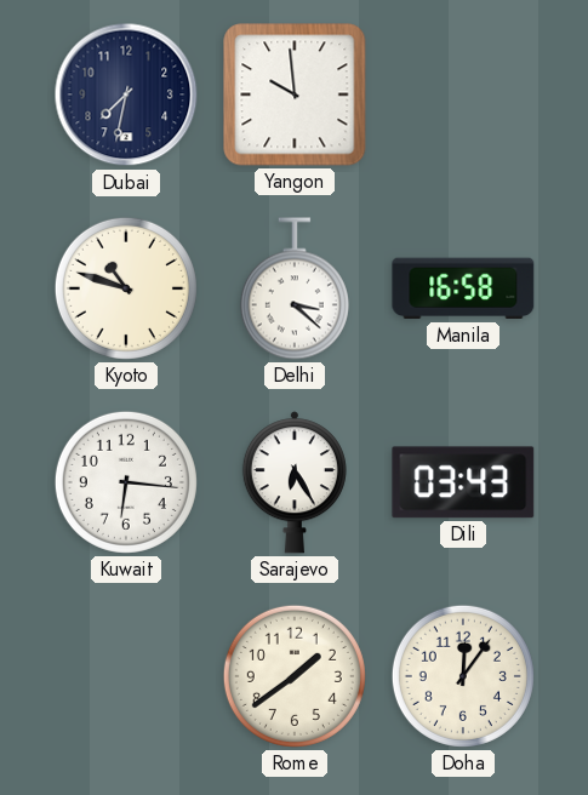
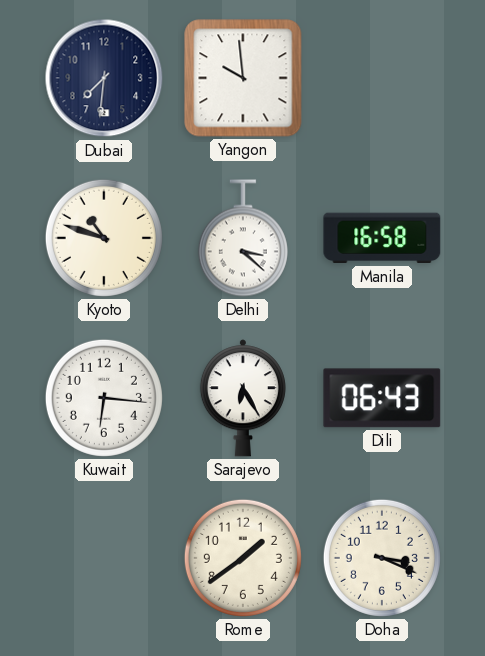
Dubai: 7:32 -> 7:31
Dili: 03:43 -> 06:43
Doha: 12:06 -> 3:19
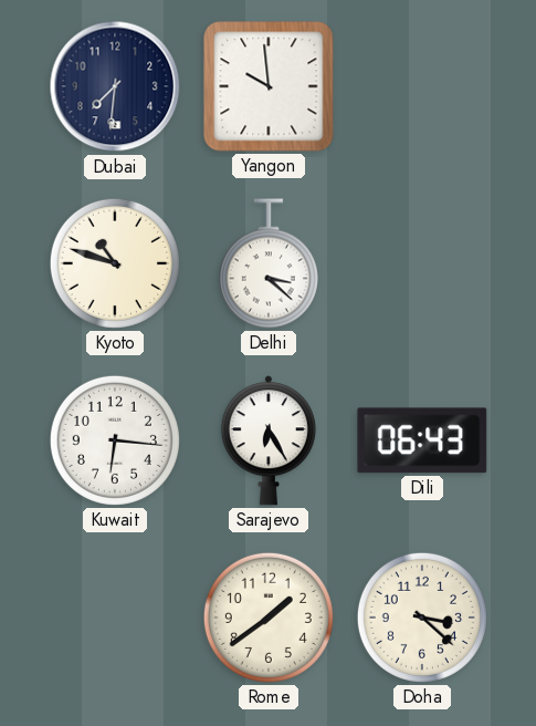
Manila: 16:58 -> none
Doha: 3:19 -> 3:22
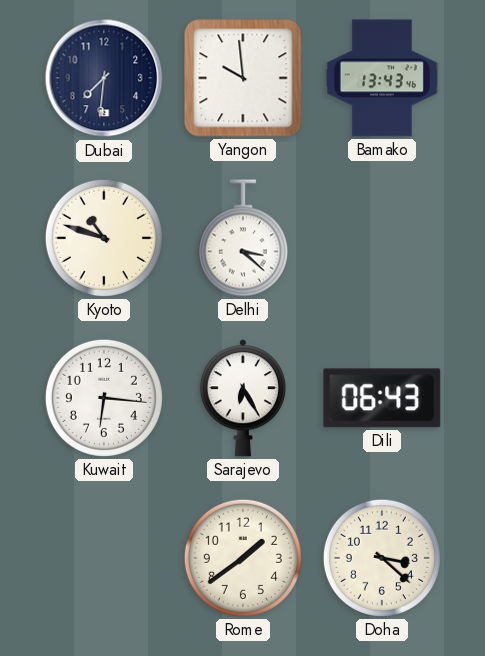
Bamako: none -> 13:43
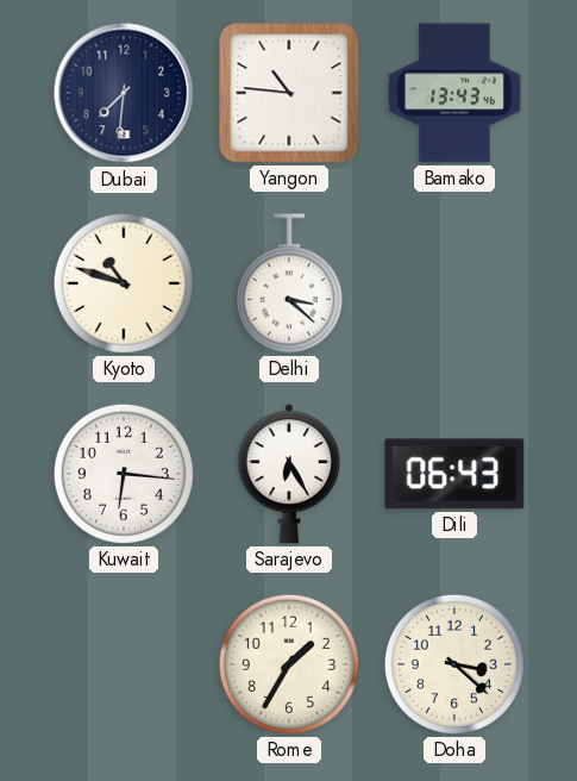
Yangon: 9:59 -> 10:46
Rome: 1:39 -> 1:35
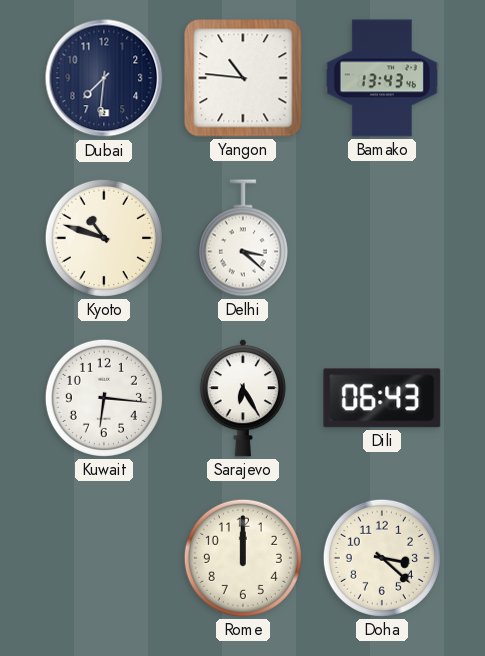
Rome: 1:35 -> 12:00
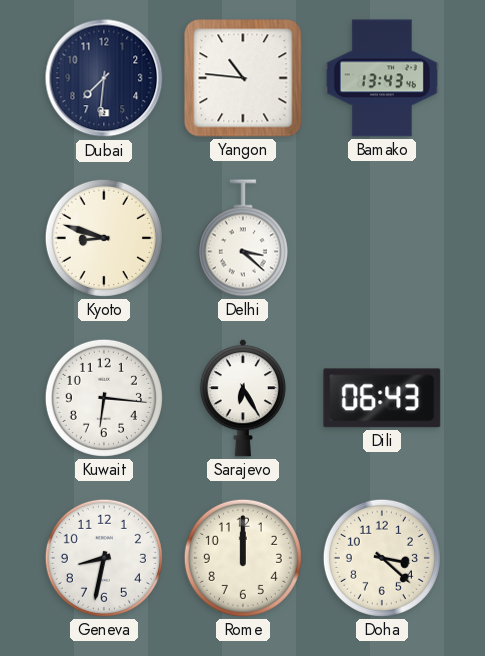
Kyoto: 10:48 -> 8:48
Geneva: none -> 8:32
